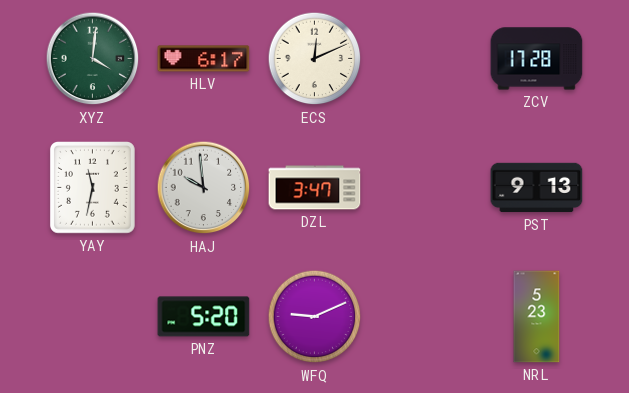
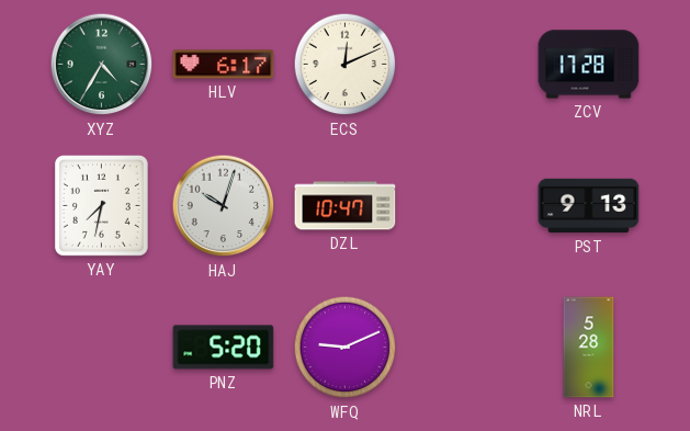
XYZ: 4:01 -> 4:35
YAY: 11:32 -> 7:32
HAJ: 9:59 -> 10:03
DZL: 3:47 -> 10:47
NRL: 5:23 -> 5:28
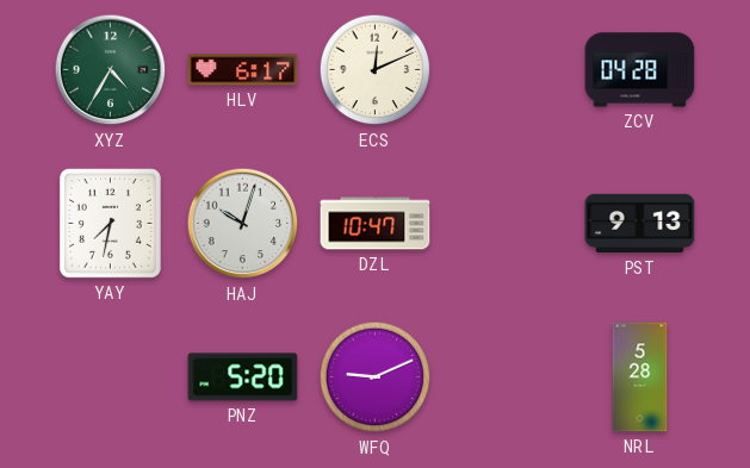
ZCV: 17:28 -> 04:28
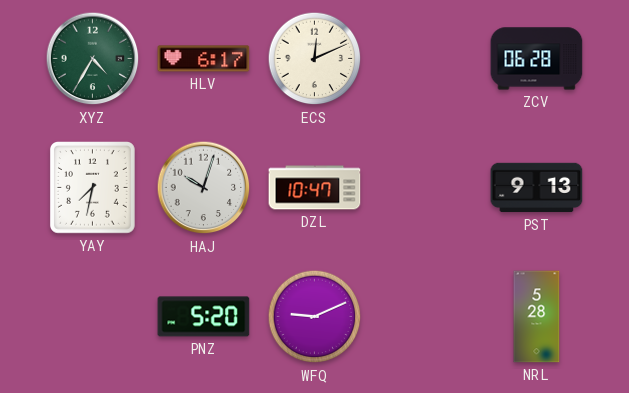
ZCV: 04:28 -> 06:28
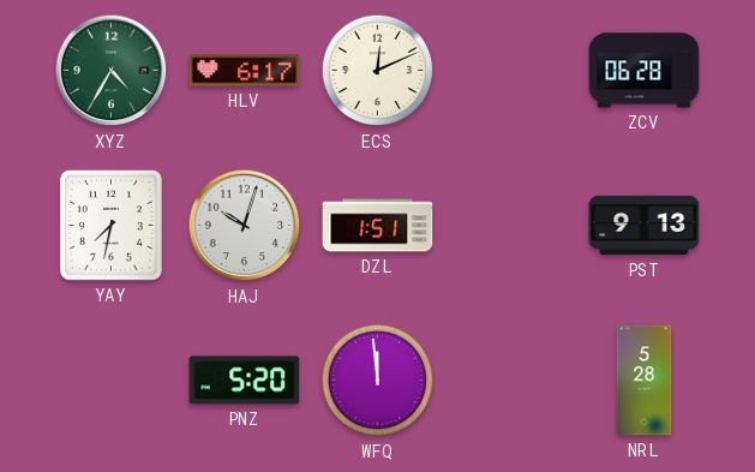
DZL: 10:47 -> 1:51
WFQ: 9:11 -> 11:59
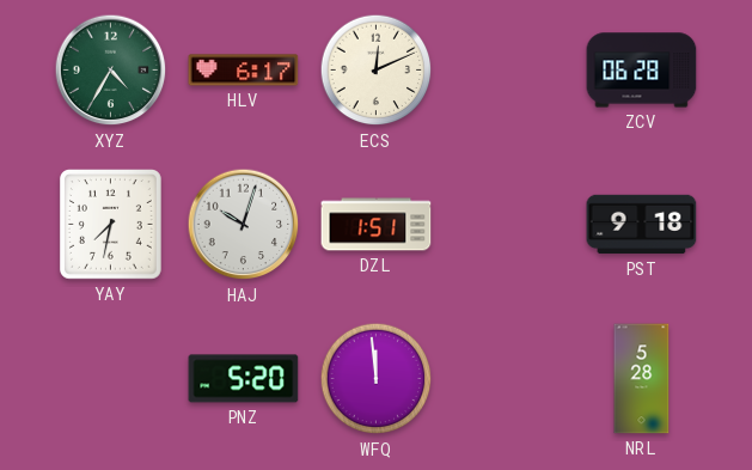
PST: 9:13 -> 9:18
